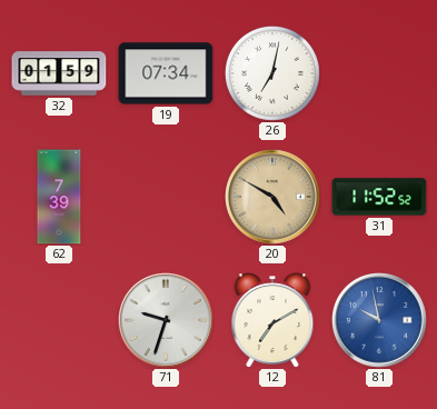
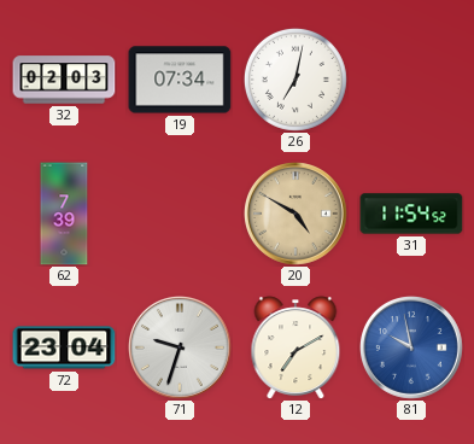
32: 01:59 -> 02:03
31: 11:52 -> 11:54
72: none -> 23:04
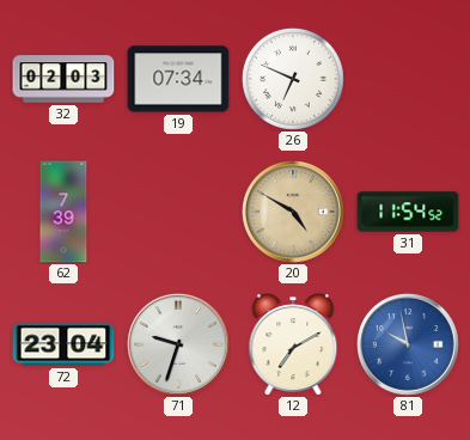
26: 7:02 -> 6:49
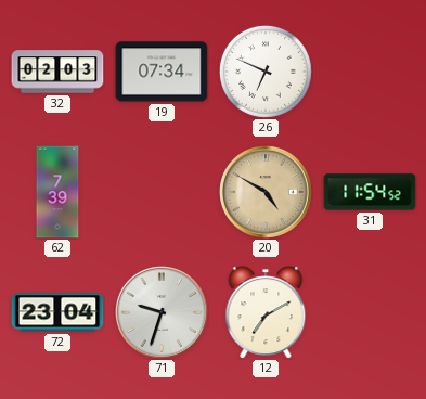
81: 9:58 -> none
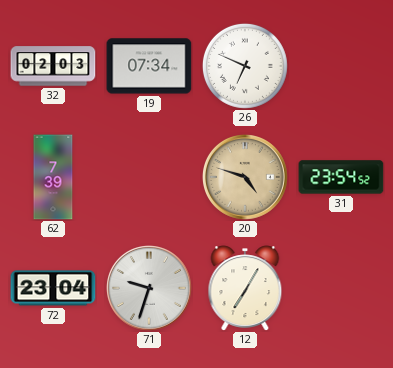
20: 4:50 -> 4:48
31: 11:54 -> 23:54
12: 7:10 -> 7:05
